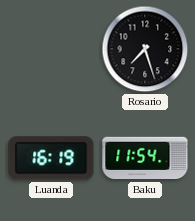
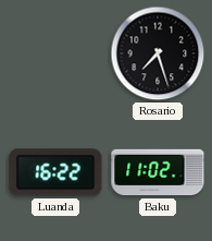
Luanda: 16:19 -> 16:22
Baku: 11:54 -> 11:02
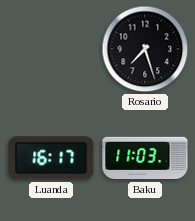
Luanda: 16:22 -> 16:17
Baku: 11:02 -> 11:03
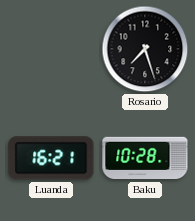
Luanda: 16:17 -> 16:21
Baku: 11:03 -> 10:28
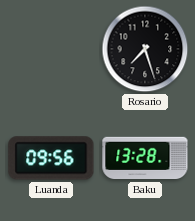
Luanda: 16:21 -> 09:56
Baku: 10:28 -> 13:28
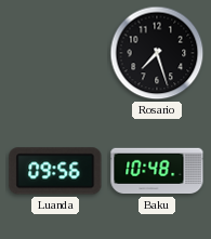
Baku: 13:28 -> 10:48
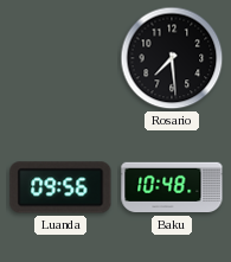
Rosario: 7:27 -> 7:29
